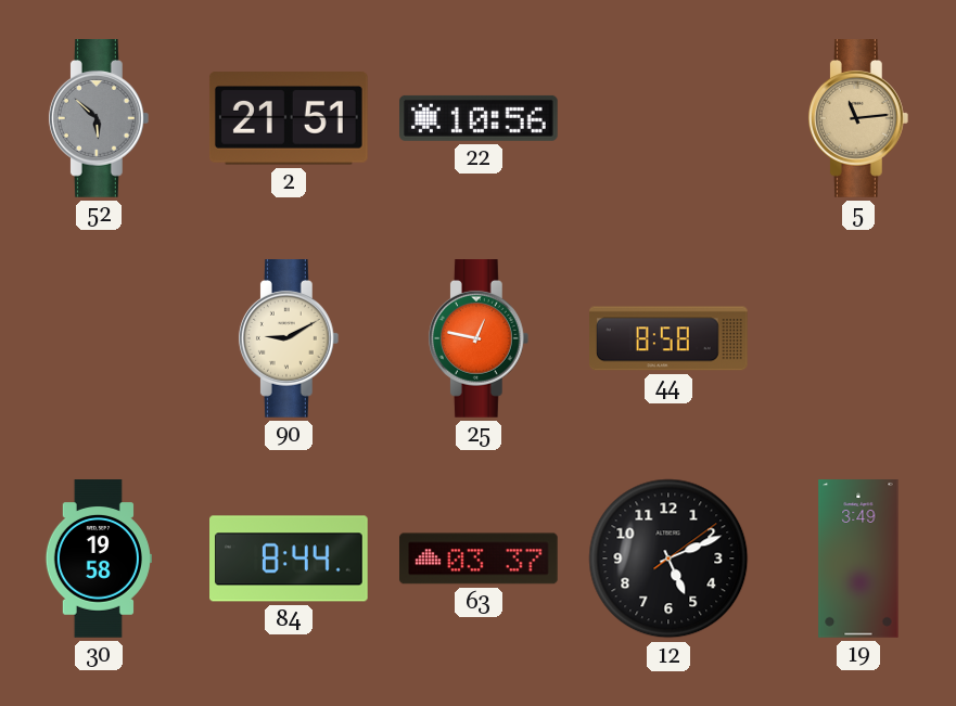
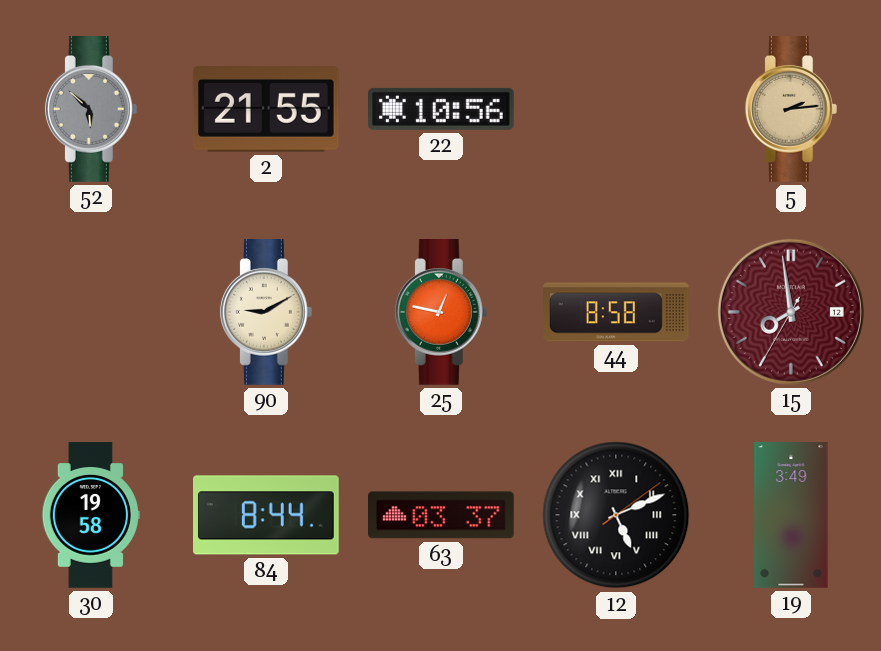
2: 21:51 -> 21:55
5: 11:14 -> 2:14
15: none -> 7:58
12 numerals: Arabic -> Roman
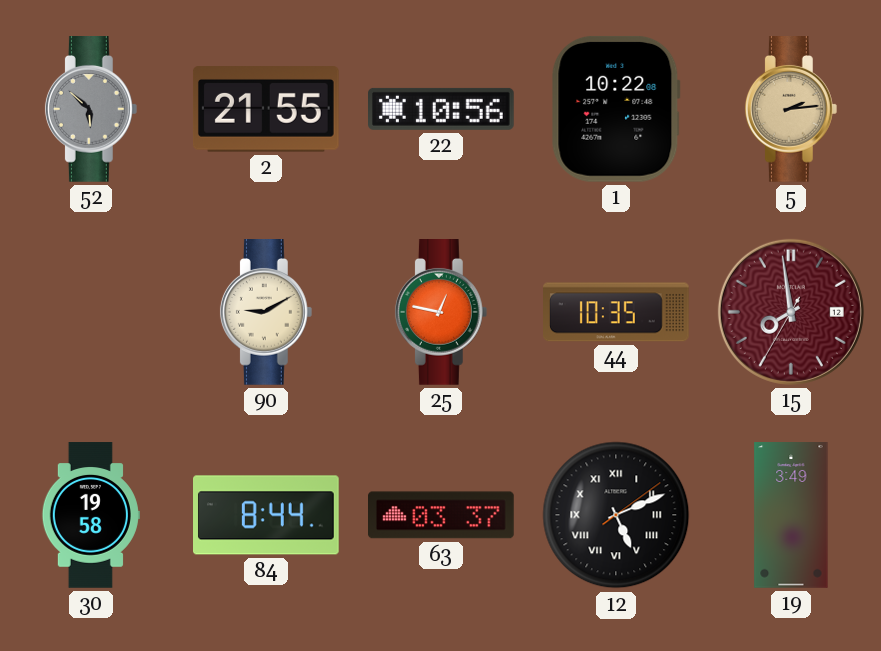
1: none -> 10:22
44: 8:58 -> 10:35
